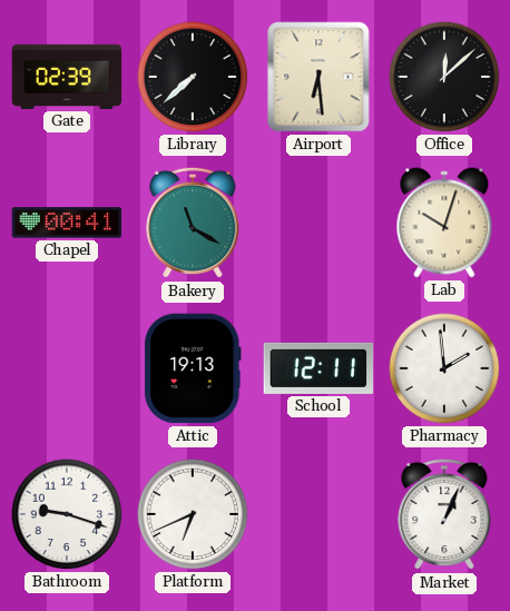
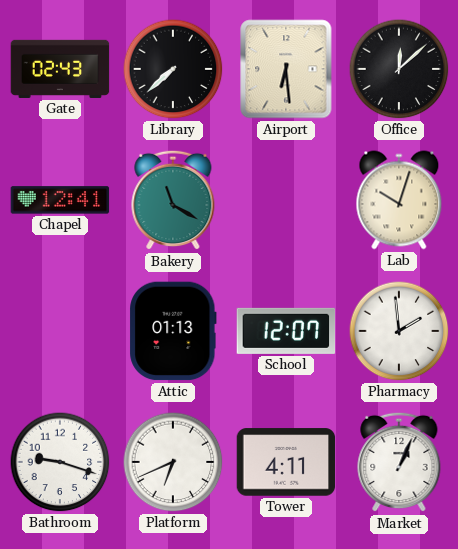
Gate: 02:39 -> 02:43
Chapel: 00:41 -> 12:41
Attic: 19:13 -> 01:13
School: 12:11 -> 12:07
Tower: none -> 4:11
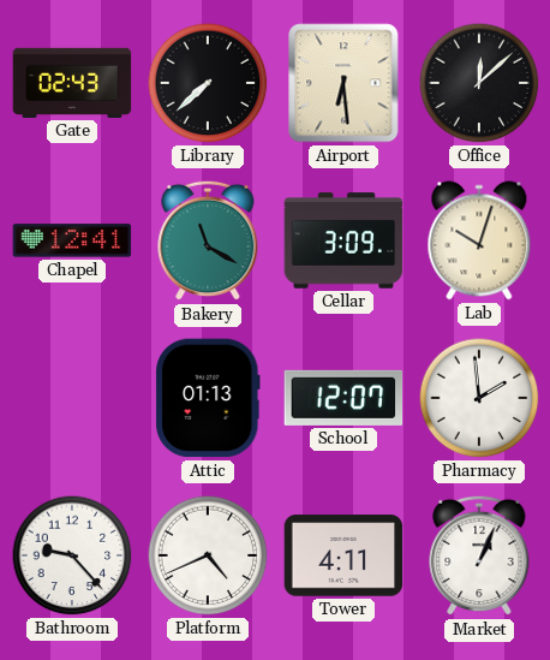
Cellar: none -> 3:09
Bathroom: 9:18 -> 9:23
Platform: 6:41 -> 4:41
